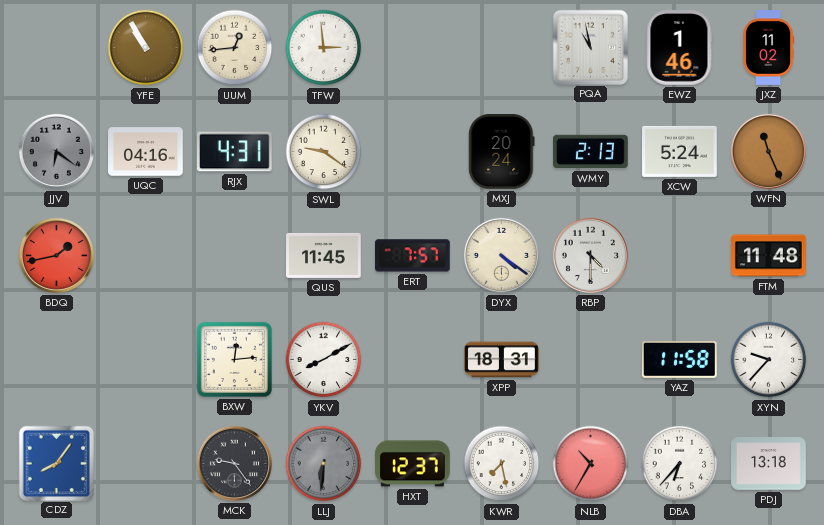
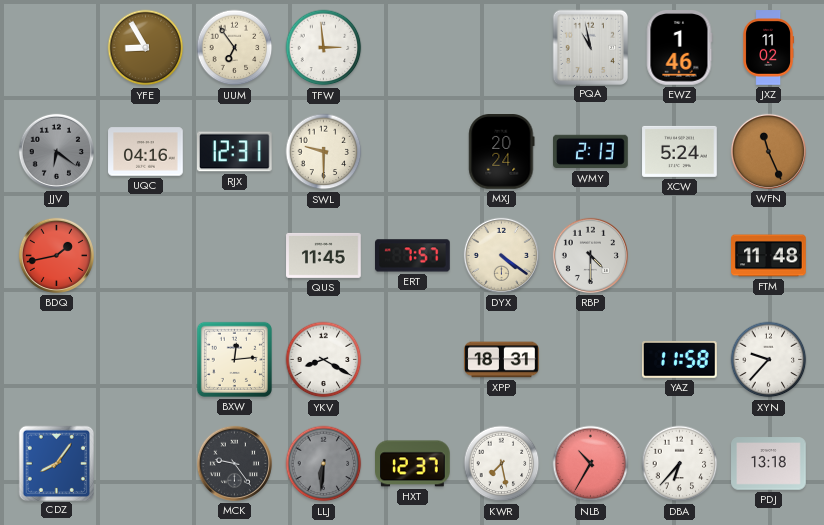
YFE: 10:55 -> 8:55
UUM: 12:44 -> 6:54
RJX: 4:31 -> 12:31
SWL: 9:21 -> 9:30
YKV: 8:10 -> 8:20
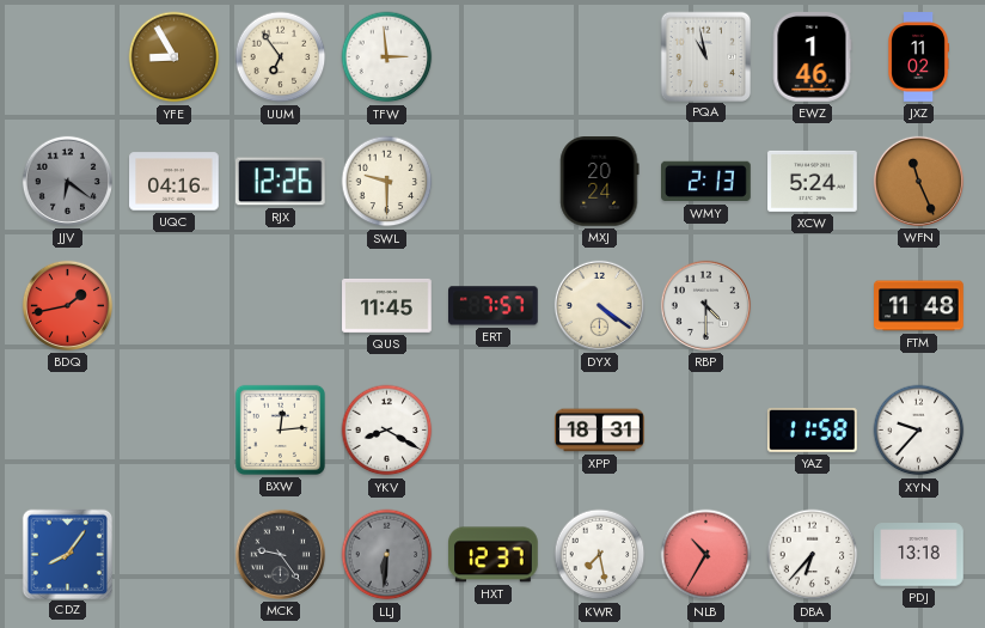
RJX: 12:31 -> 12:26
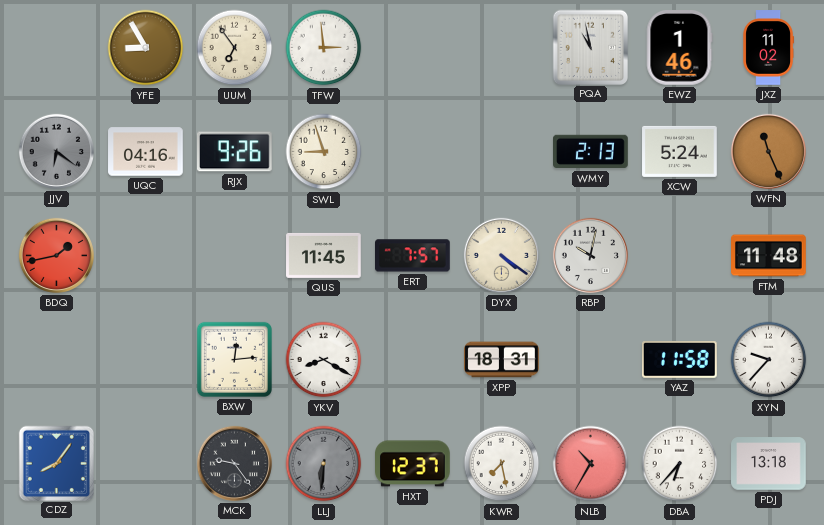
RJX: 12:26 -> 9:26
SWL: 9:30 -> 8:57
MXJ: 20:24 -> none
RBP: 4:30 -> 10:02
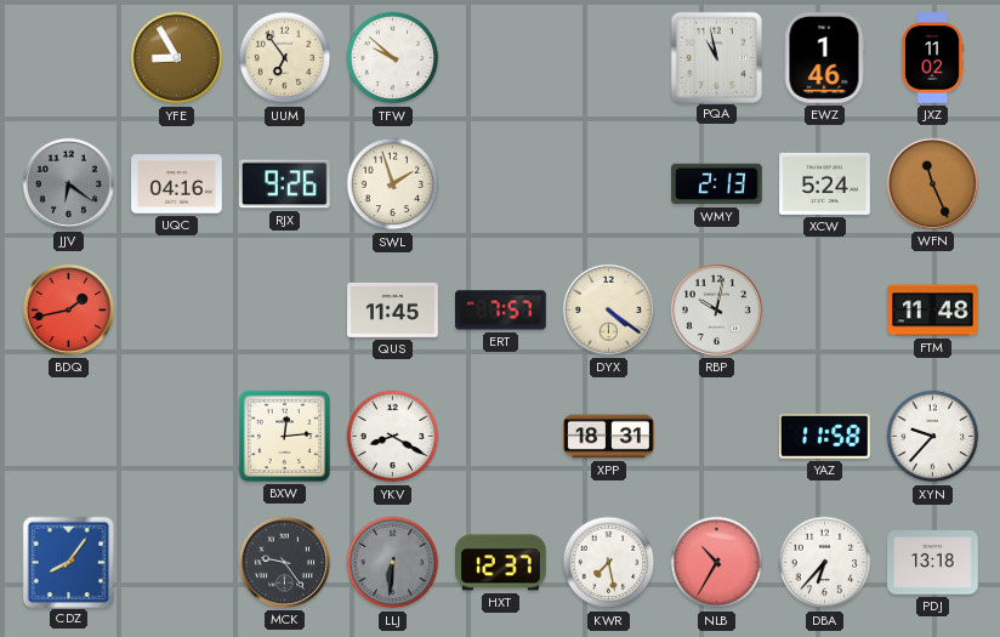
TFW: 2:59 -> 9:52
SWL: 8:57 -> 1:57
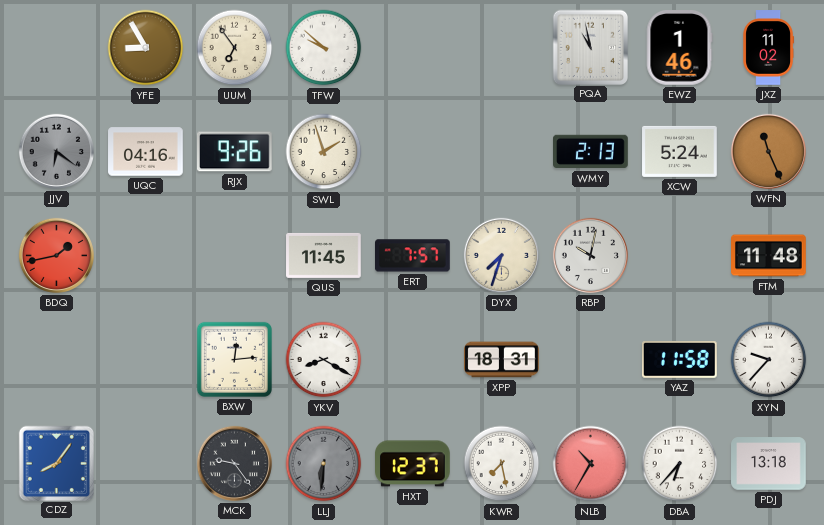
DYX: 4:21 -> 7:33
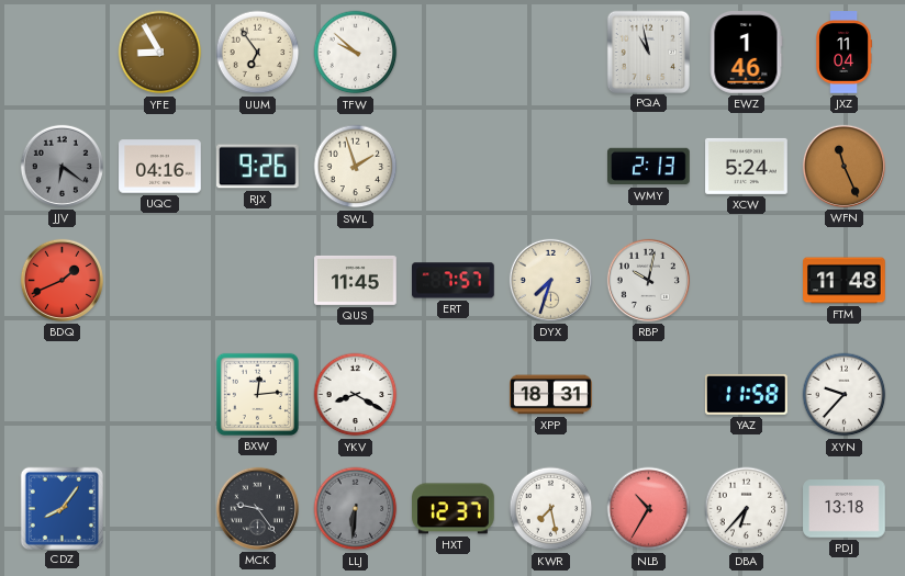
JXZ: 11:02 -> 11:04
BDQ: 1:43 -> 1:41
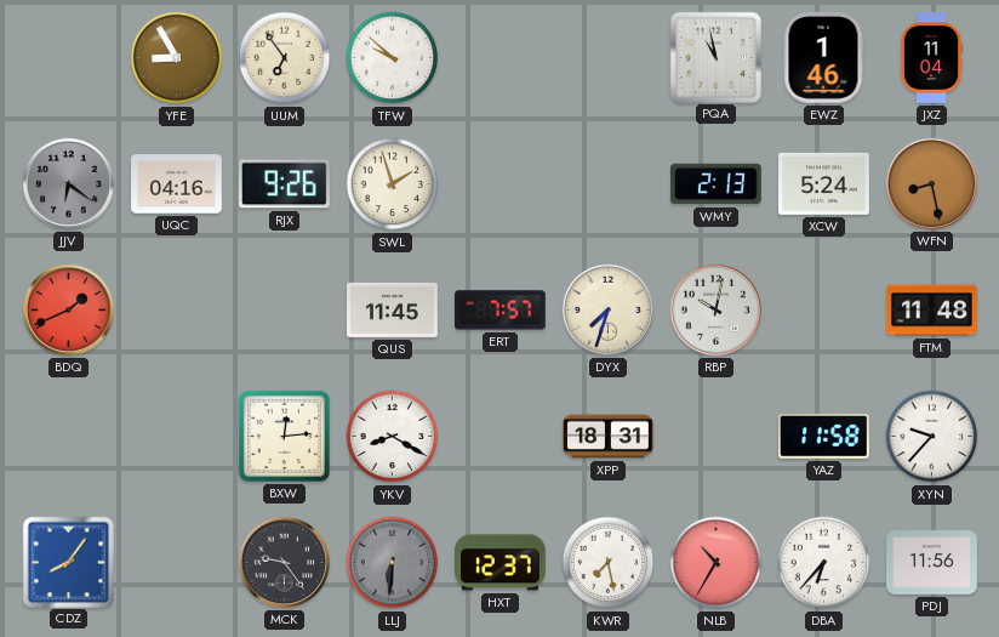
WFN: 11:26 -> 8:28
PDJ: 13:18 -> 11:56
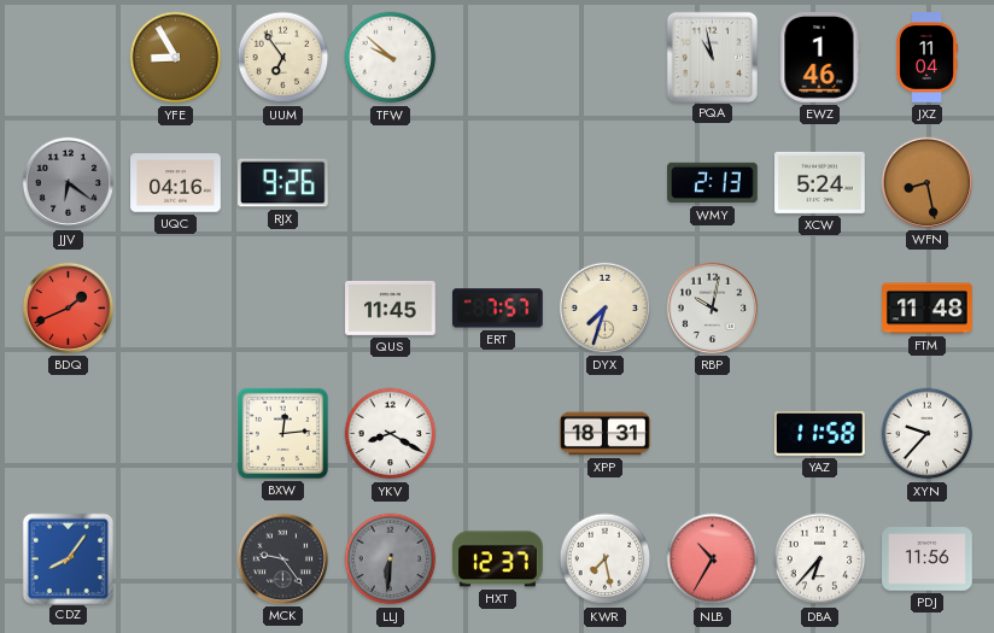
SWL: 1:57 -> none
